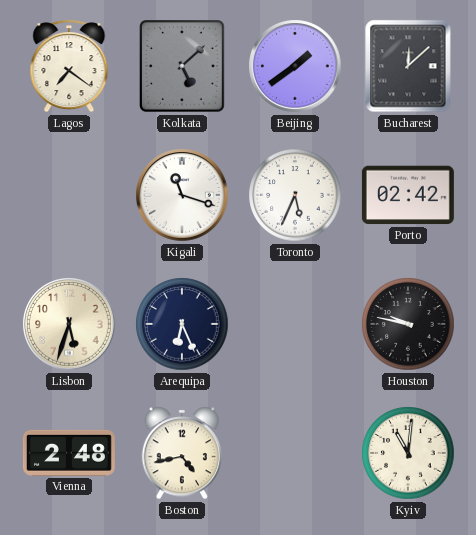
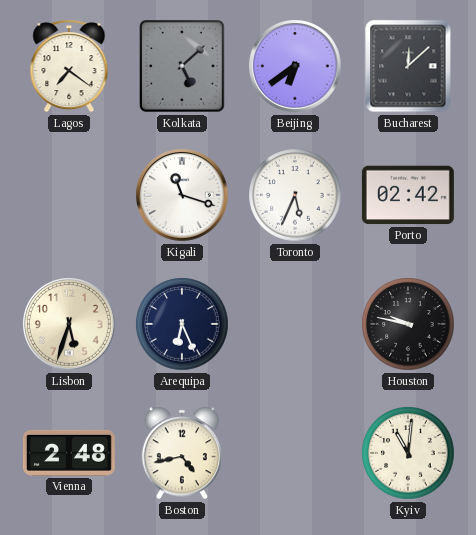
Beijing: 1:39 -> 6:39
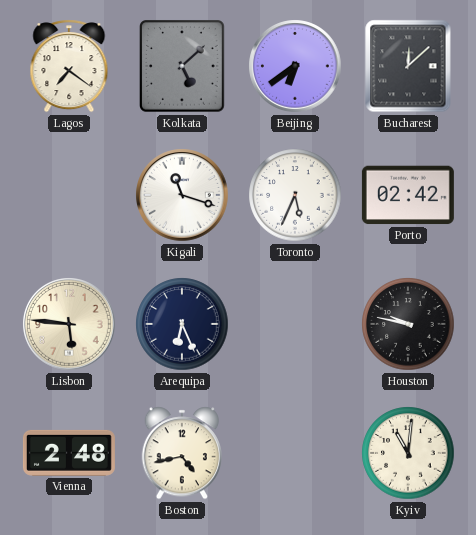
Lisbon: 5:33 -> 5:46
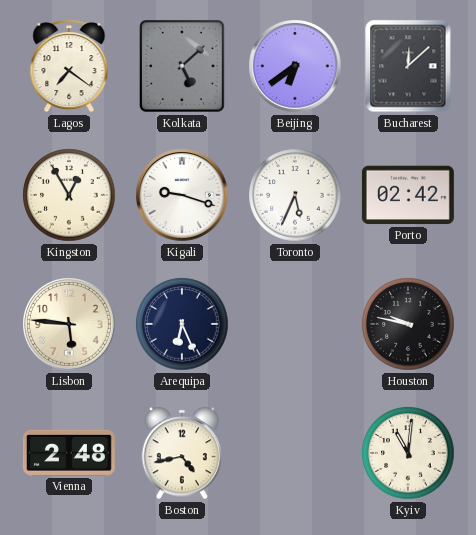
Kingston: none -> 12:55
Kigali: 11:18 -> 9:18
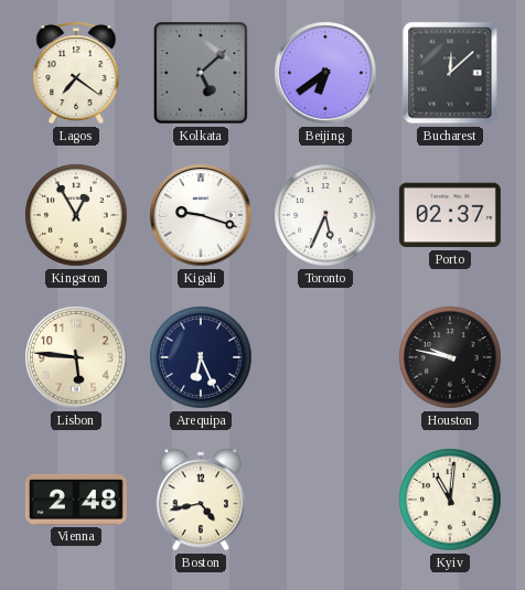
Porto: 02:42 -> 02:37
